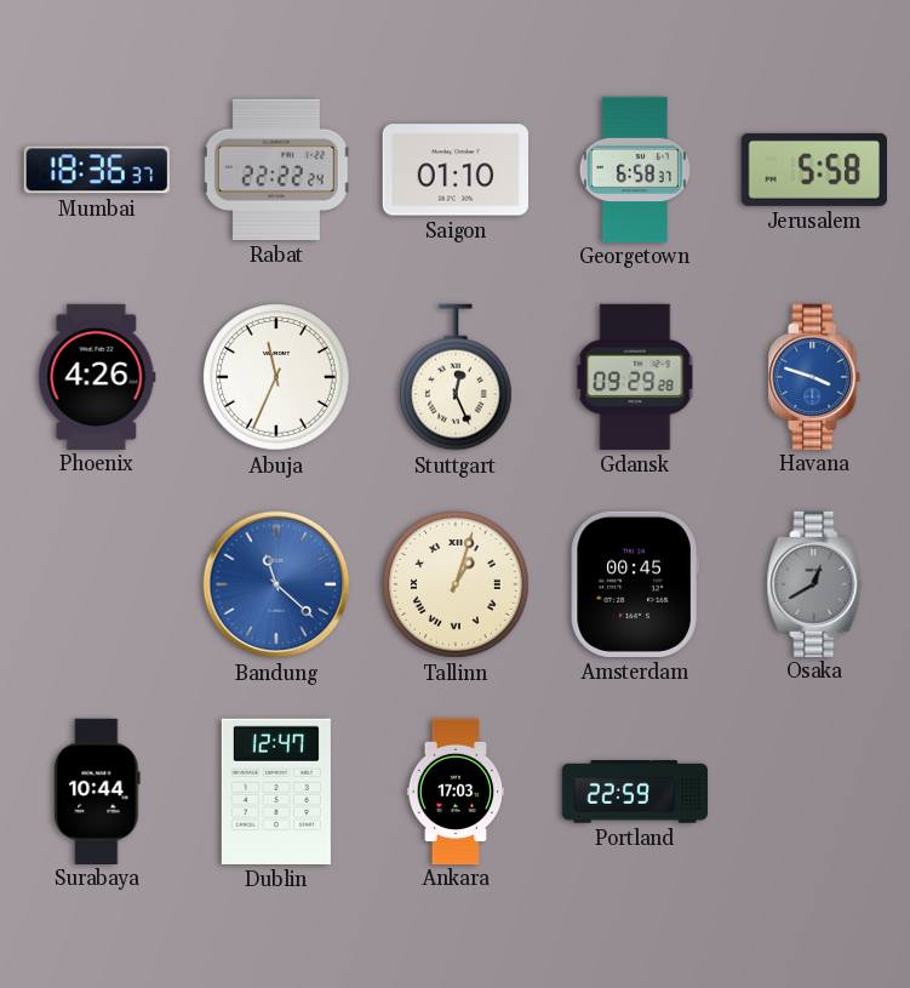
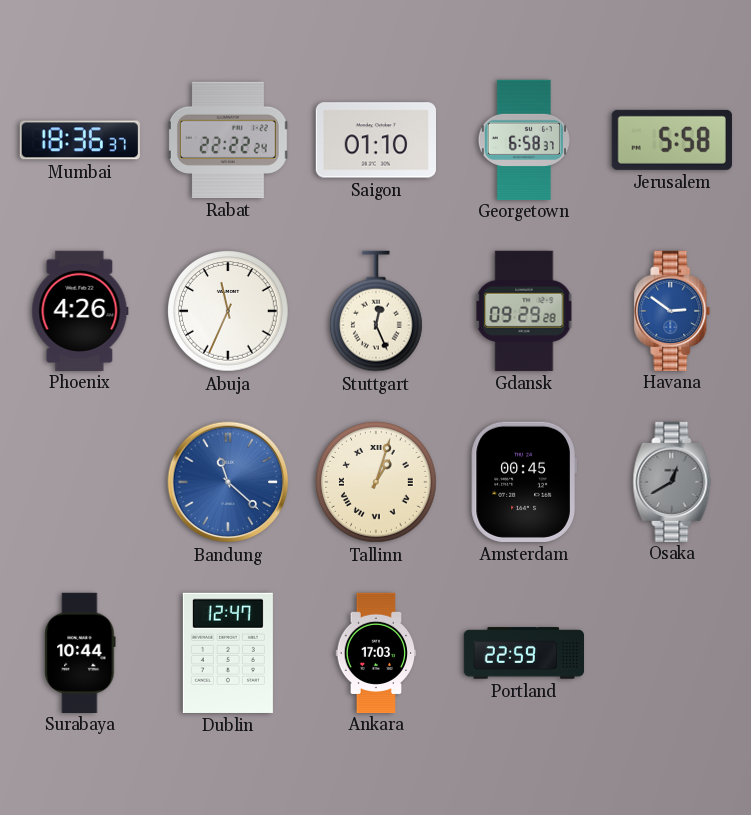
Havana: 3:48 -> 2:51
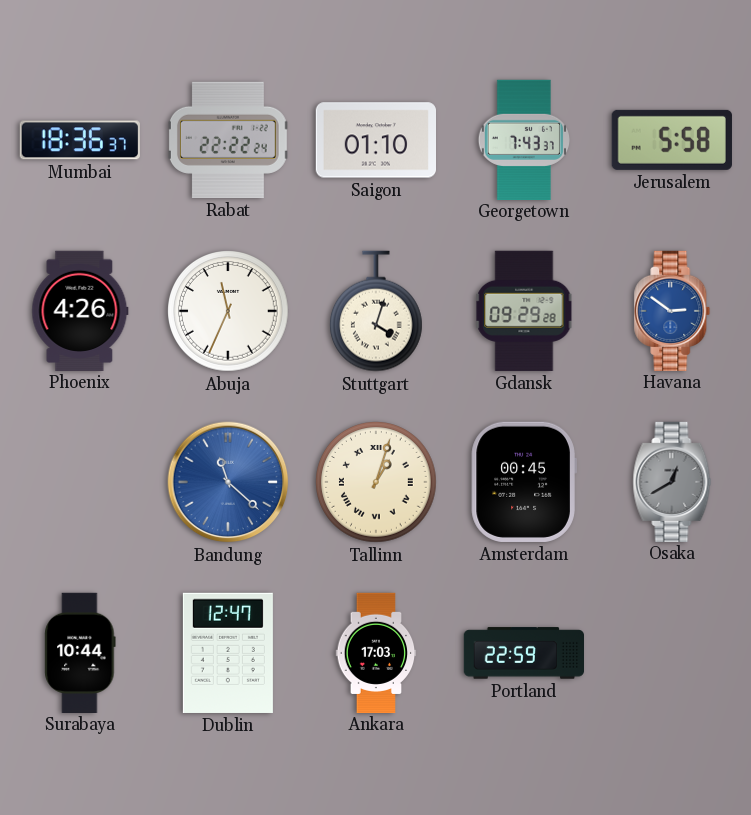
Georgetown: 6:58 -> 7:43
Stuttgart: 12:26 -> 4:03
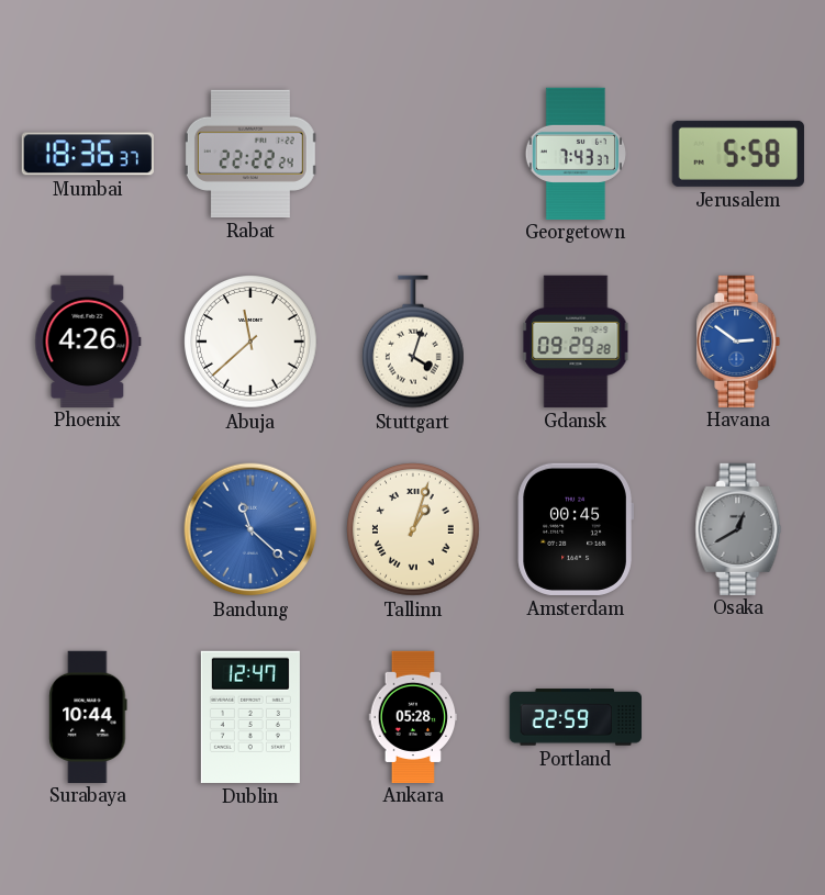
Saigon: 01:10 -> none
Abuja: 11:34 -> 11:38
Ankara: 17:03 -> 05:28
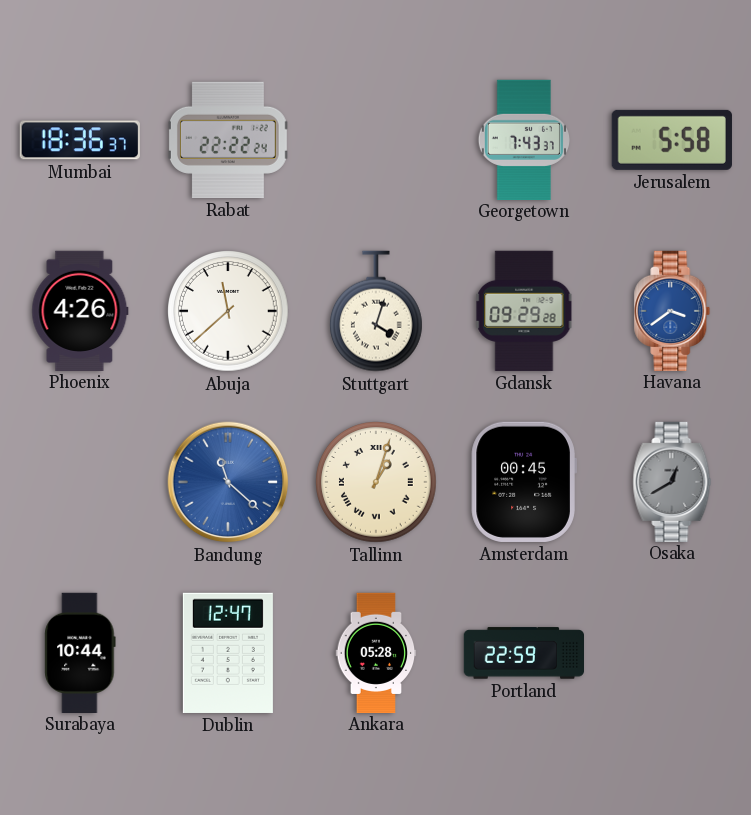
Havana: 2:51 -> 3:39
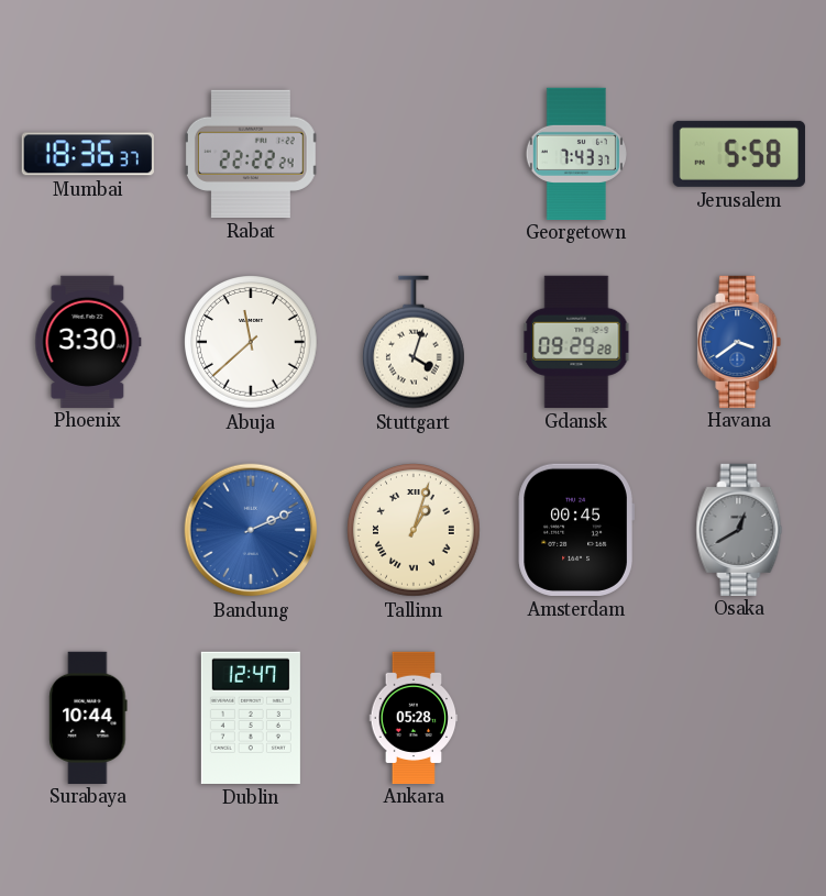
Phoenix: 4:26 -> 3:30
Bandung: 11:22 -> 2:11
Portland: 22:59 -> none
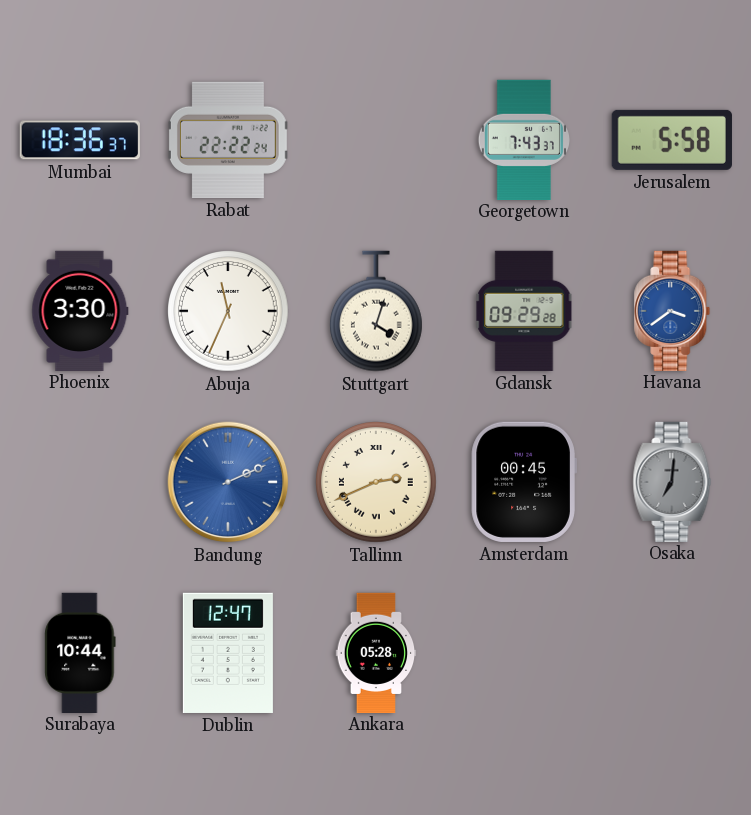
Abuja: 11:38 -> 11:34
Tallinn: 1:03 -> 2:41
Osaka: 12:40 -> 7:01
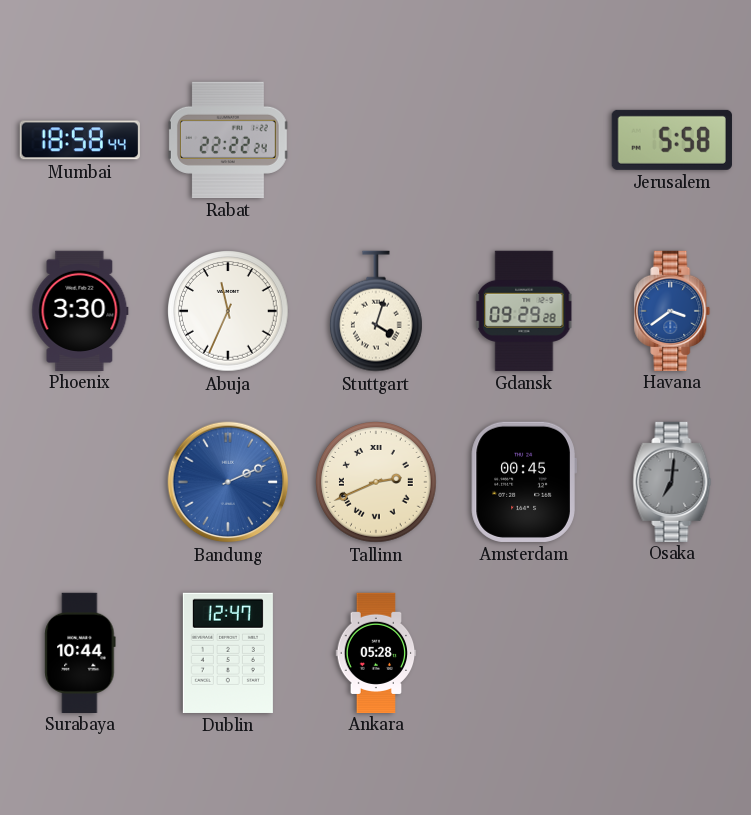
Mumbai: 18:36 -> 18:58
Georgetown: 7:43 -> none
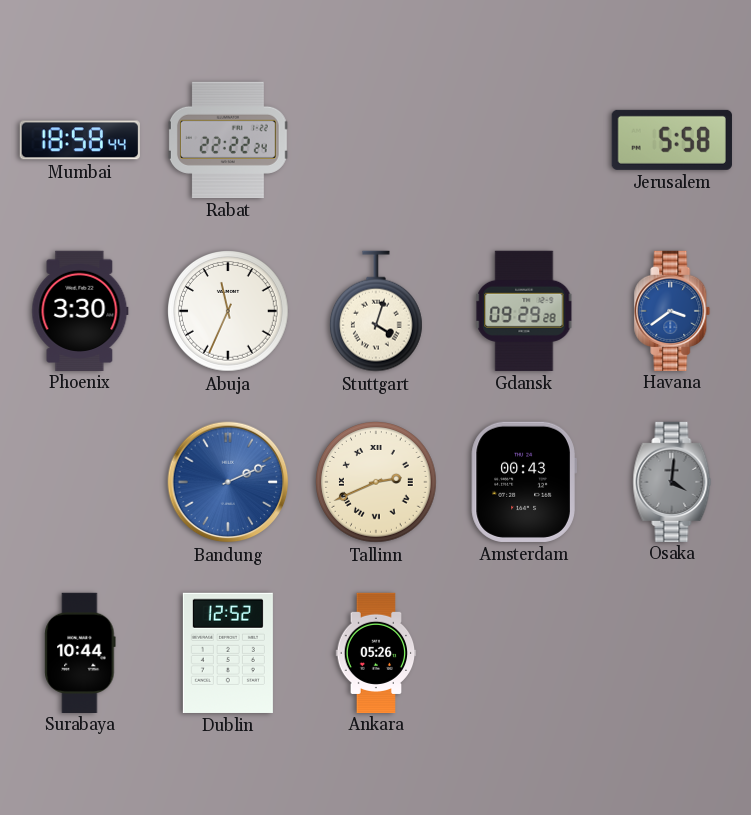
Amsterdam: 00:45 -> 00:43
Osaka: 7:01 -> 4:01
Dublin: 12:47 -> 12:52
Ankara: 05:28 -> 05:26
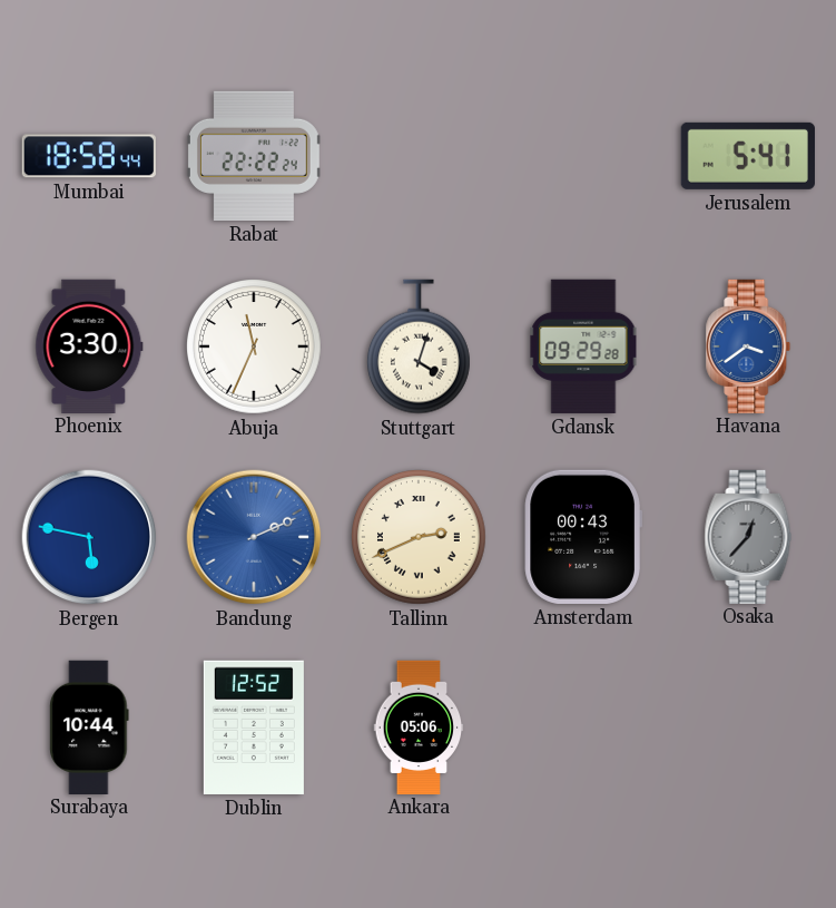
Jerusalem: 5:58 -> 5:41
Bergen: none -> 5:47
Osaka: 4:01 -> 12:37
Ankara: 05:26 -> 05:06
